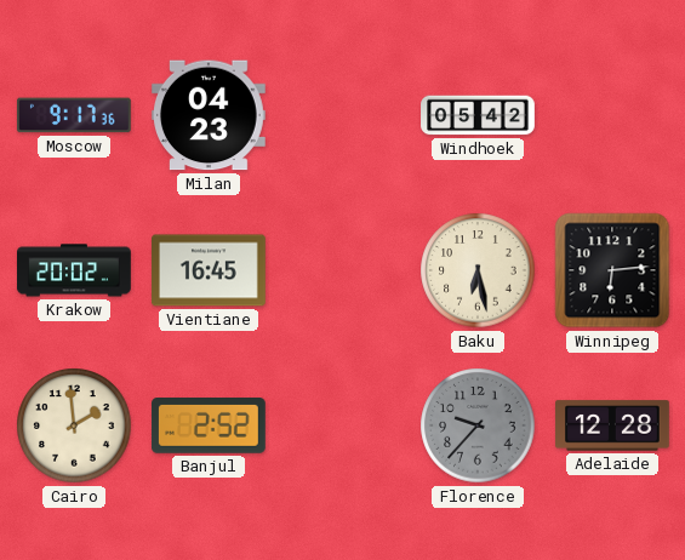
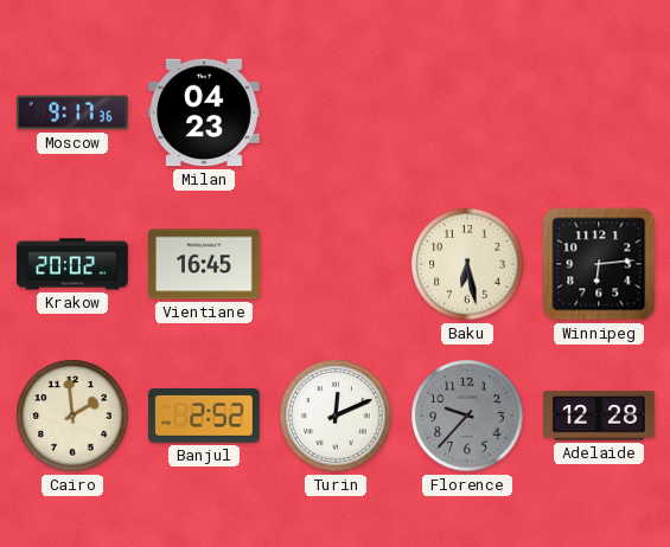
Windhoek: 05:42 -> none
Turin: none -> 12:11
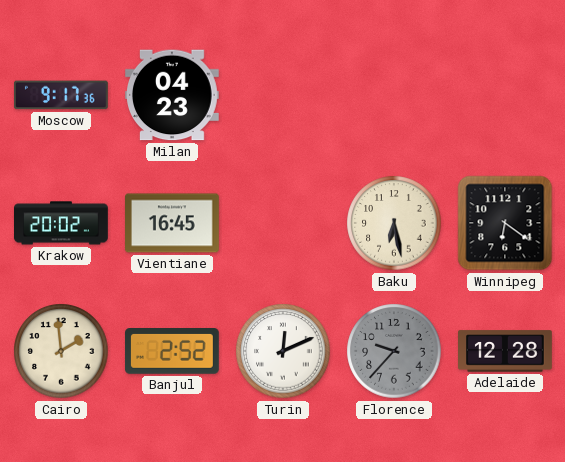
Winnipeg: 6:14 -> 6:21
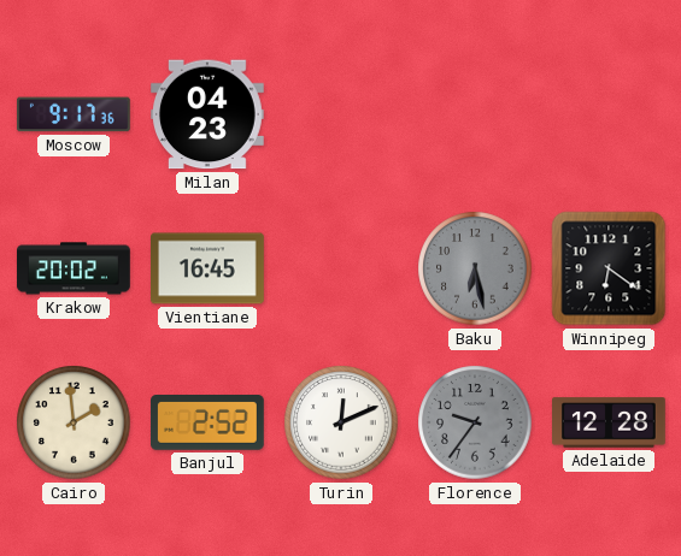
Baku dial: cream -> grey
Florence: 9:37 -> 9:36
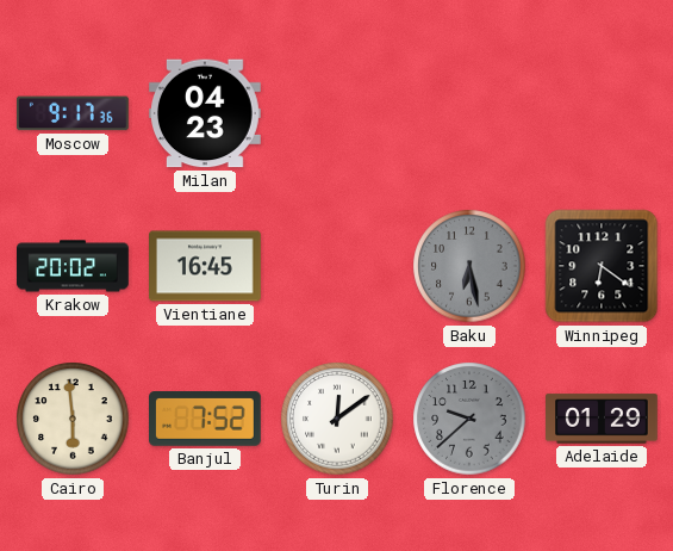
Cairo: 1:59 -> 5:59
Banjul: 2:52 -> 7:52
Turin: 12:11 -> 12:09
Florence: 9:36 -> 9:38
Adelaide: 12:28 -> 01:29
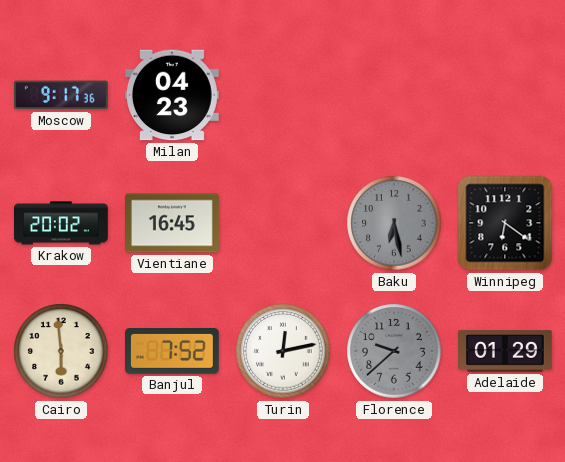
Turin: 12:09 -> 12:13
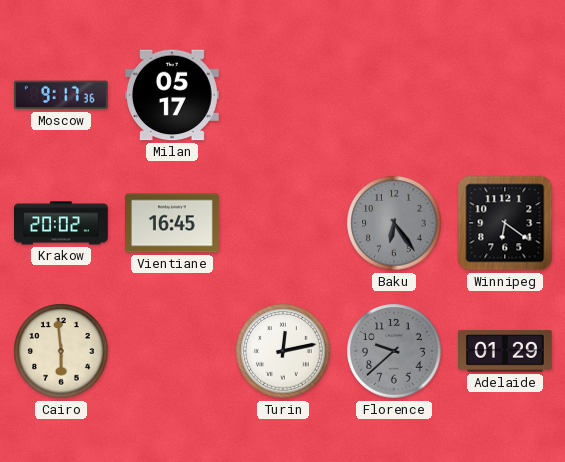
Milan: 04:23 -> 05:17
Baku: 6:28 -> 6:24
Banjul: 7:52 -> none
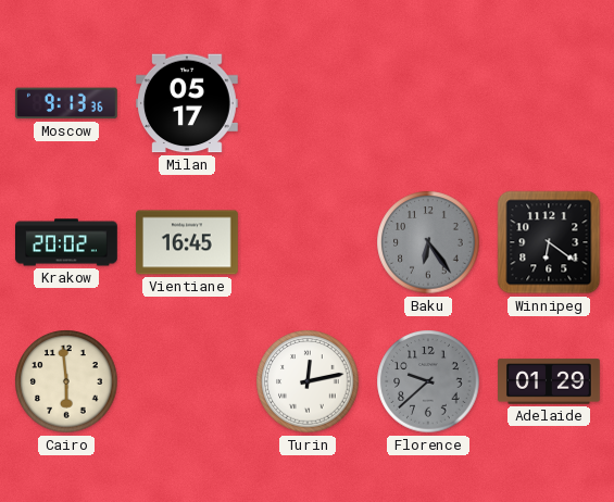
Moscow: 9:17 -> 9:13
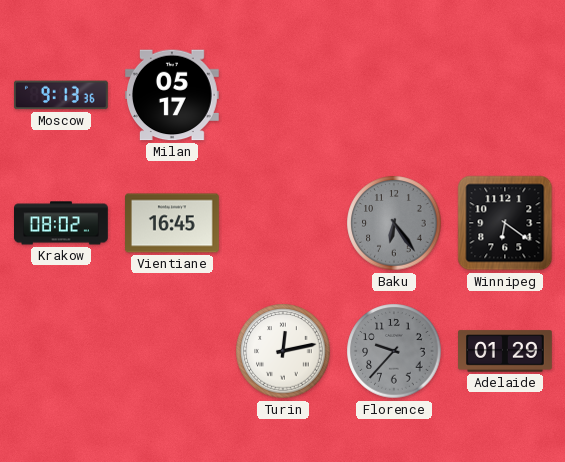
Krakow: 20:02 -> 08:02
Cairo: 5:59 -> none
Florence: 9:38 -> 9:37
